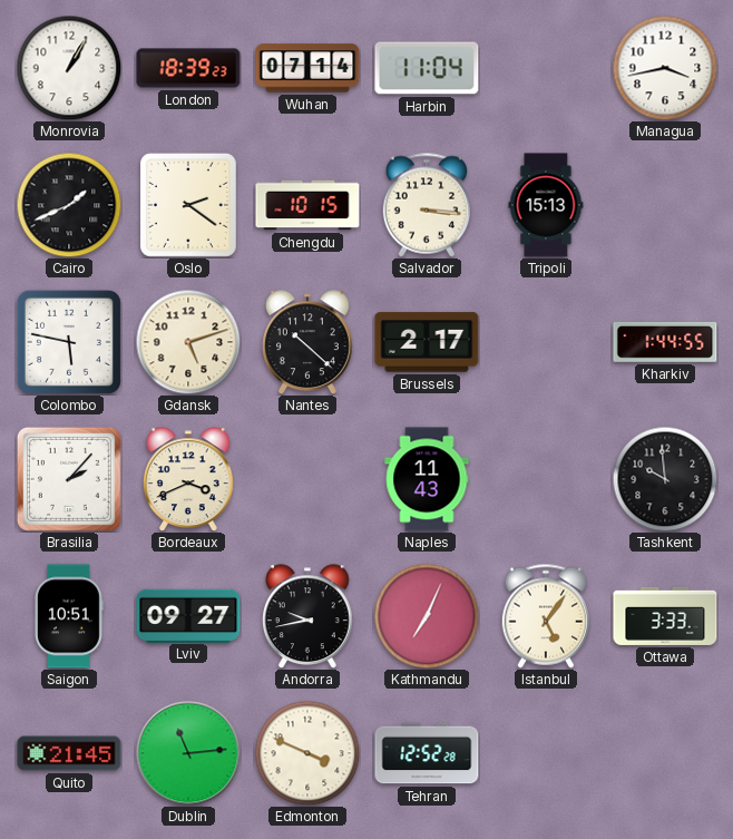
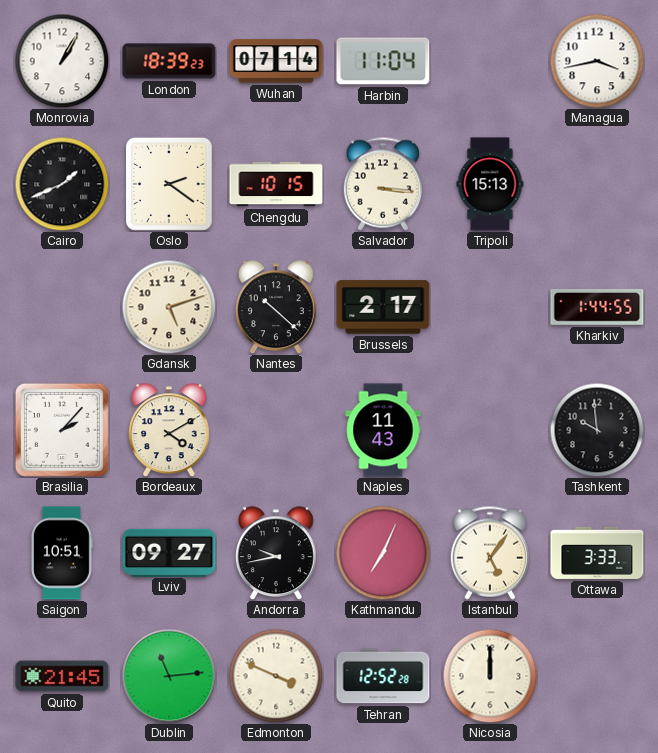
Colombo: 5:47 -> none
Bordeaux: 3:41 -> 4:10
Nicosia: none -> 12:00
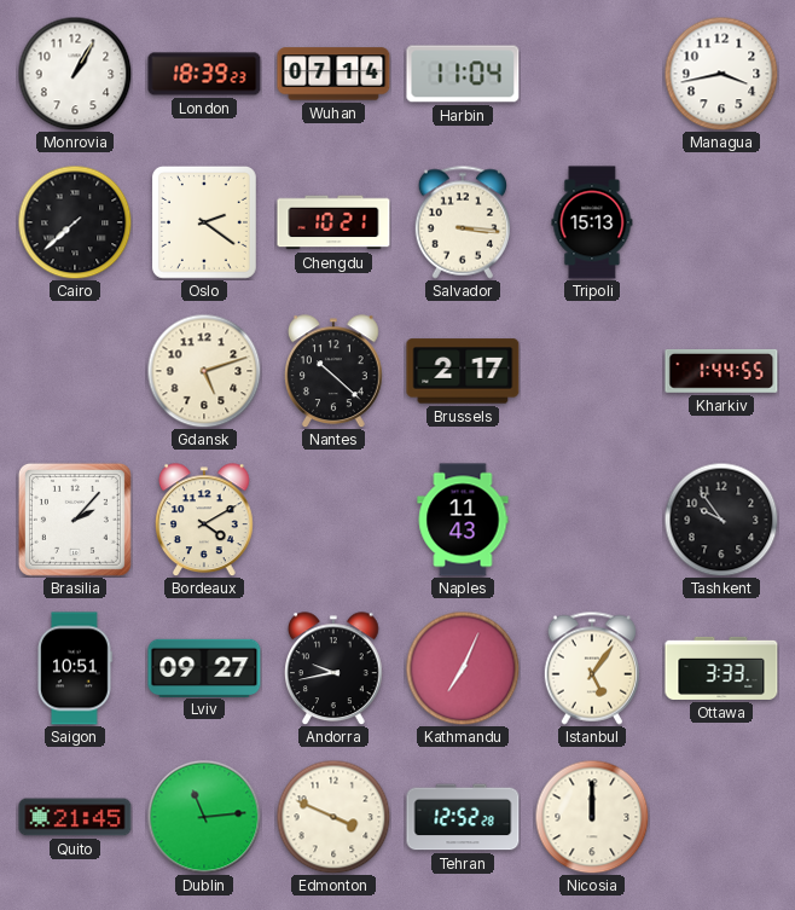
Cairo: 1:41 -> 7:38
Chengdu: 10:15 -> 10:21
Tashkent: 9:59 -> 9:54
